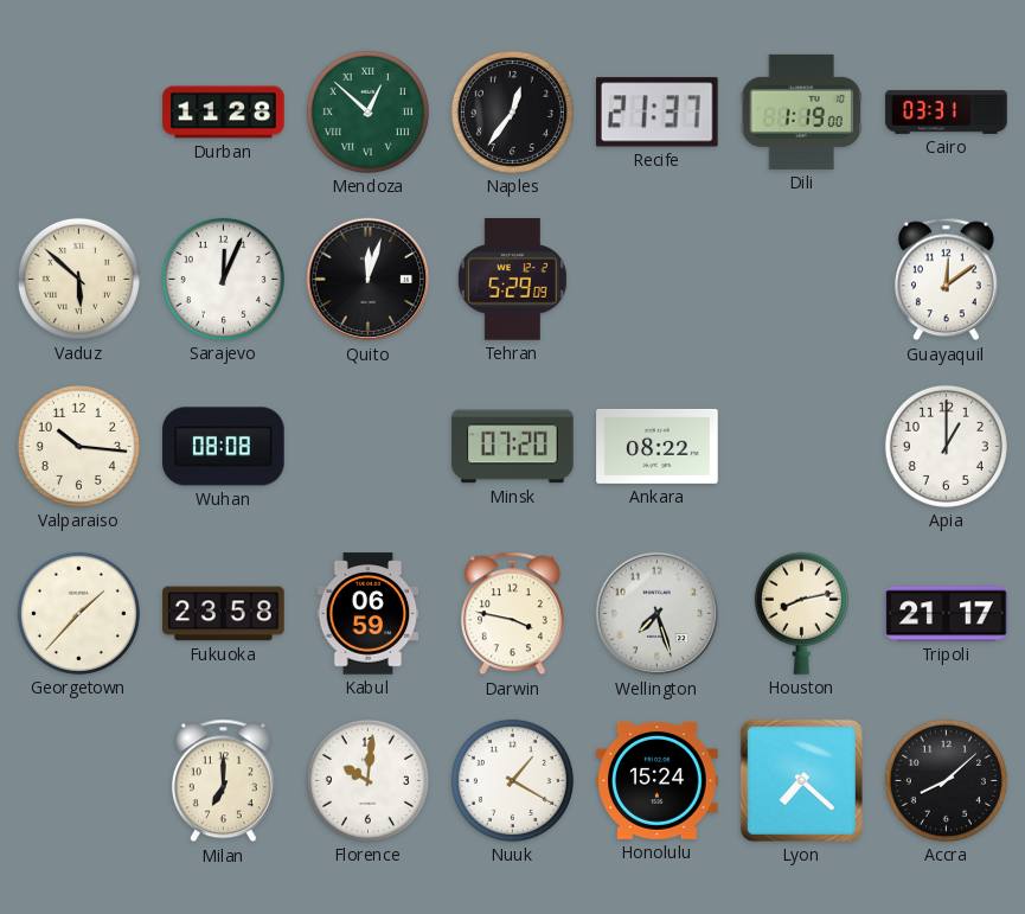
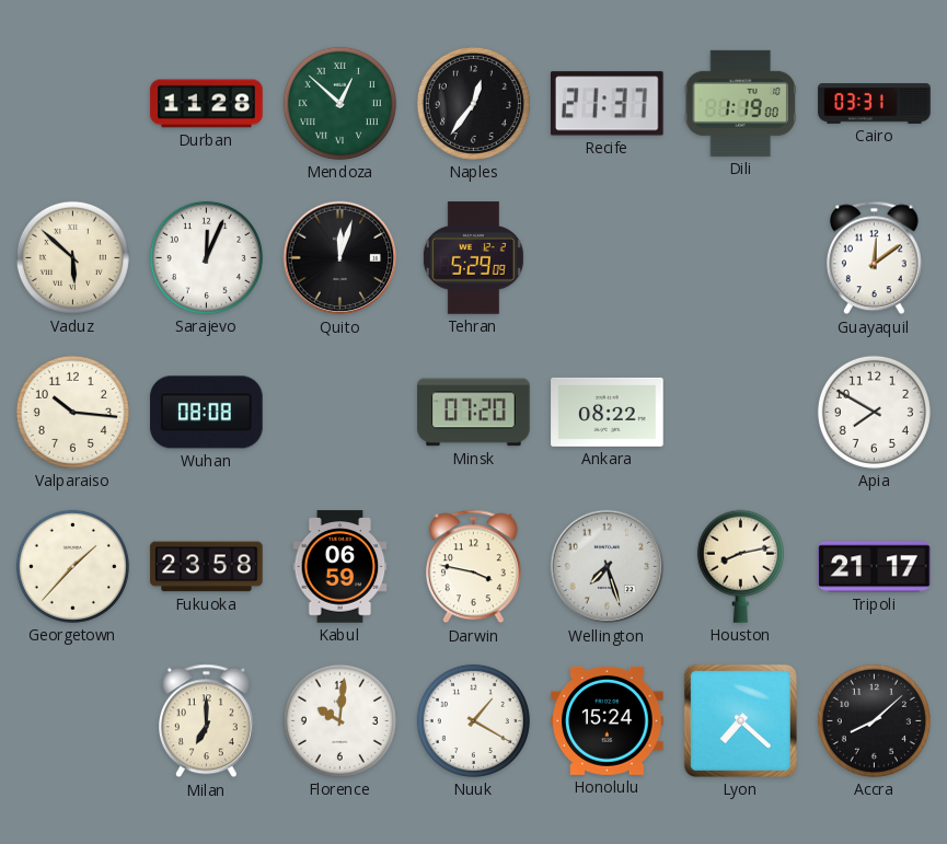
Apia: 1:00 -> 7:50
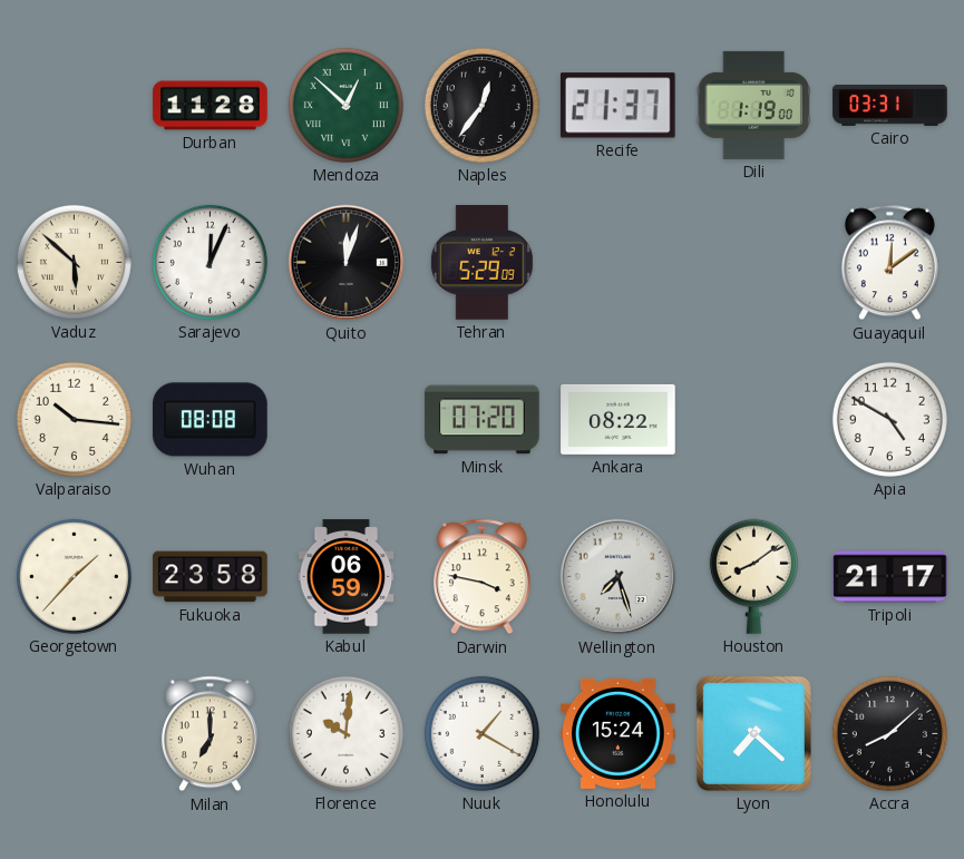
Apia: 7:50 -> 4:50
Houston: 8:13 -> 8:09
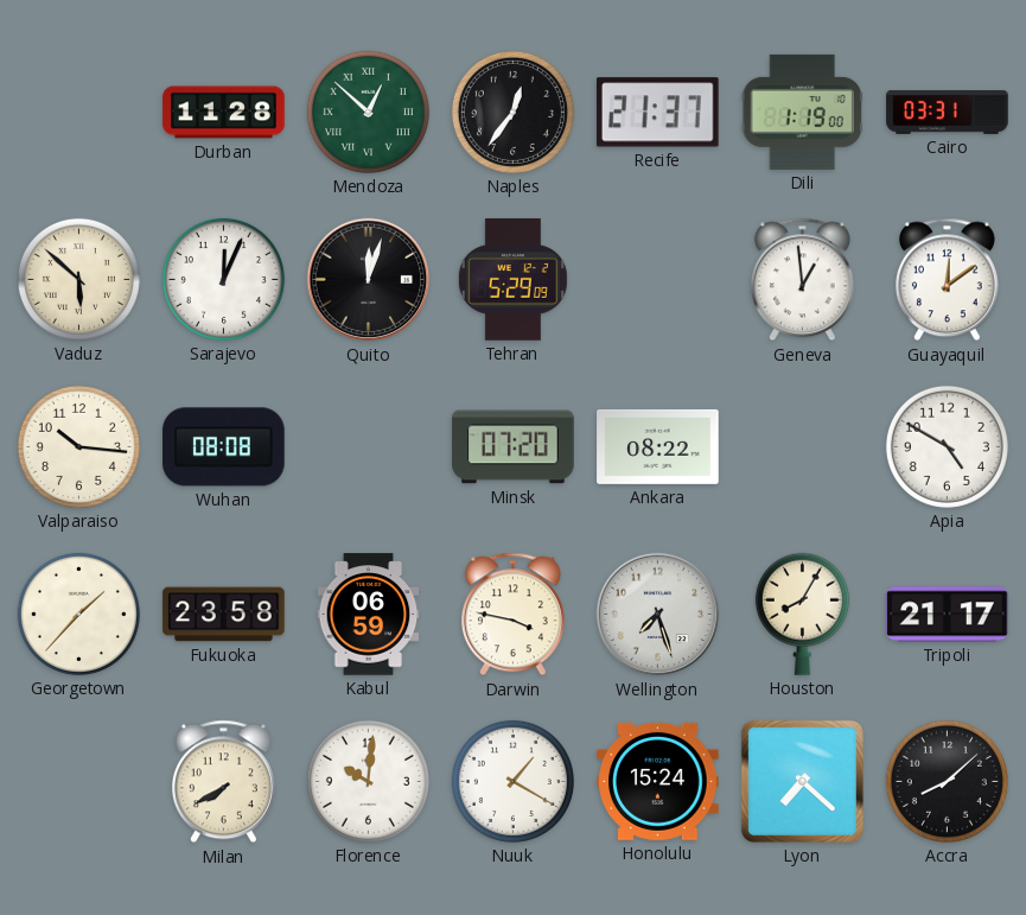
Geneva: none -> 12:59
Houston: 8:09 -> 8:05
Milan: 7:00 -> 7:40
